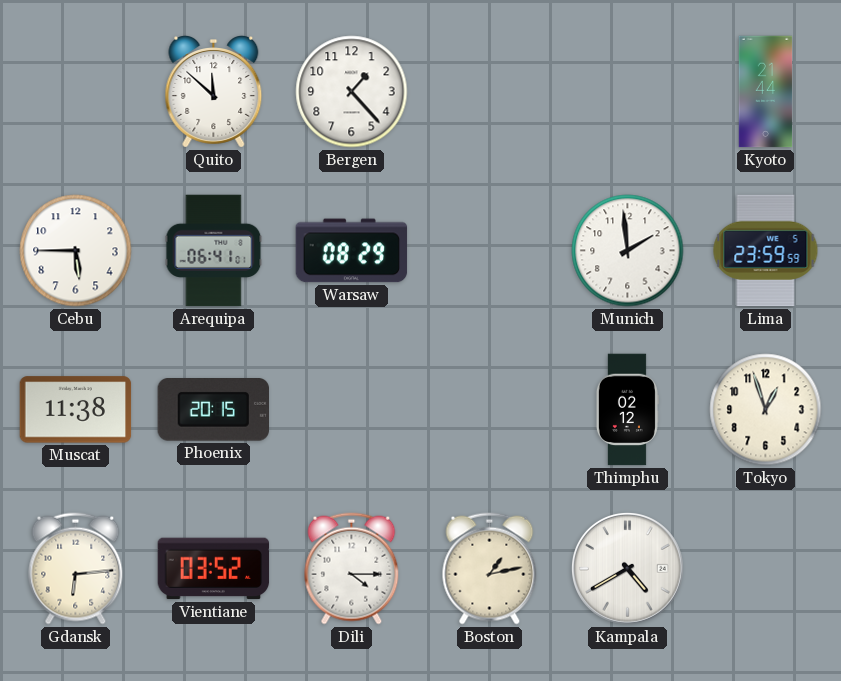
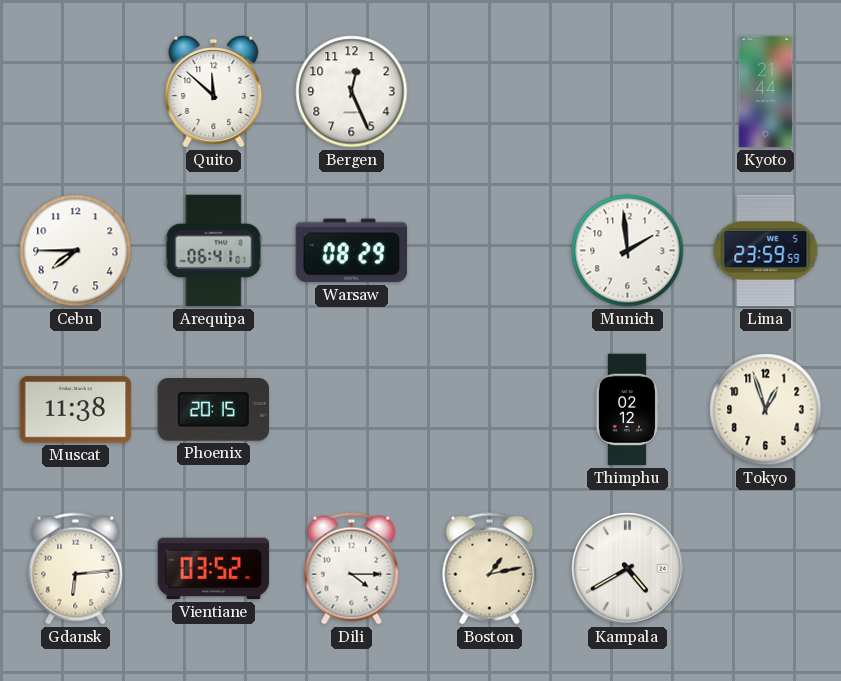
Bergen: 1:23 -> 12:26
Cebu: 5:45 -> 7:45
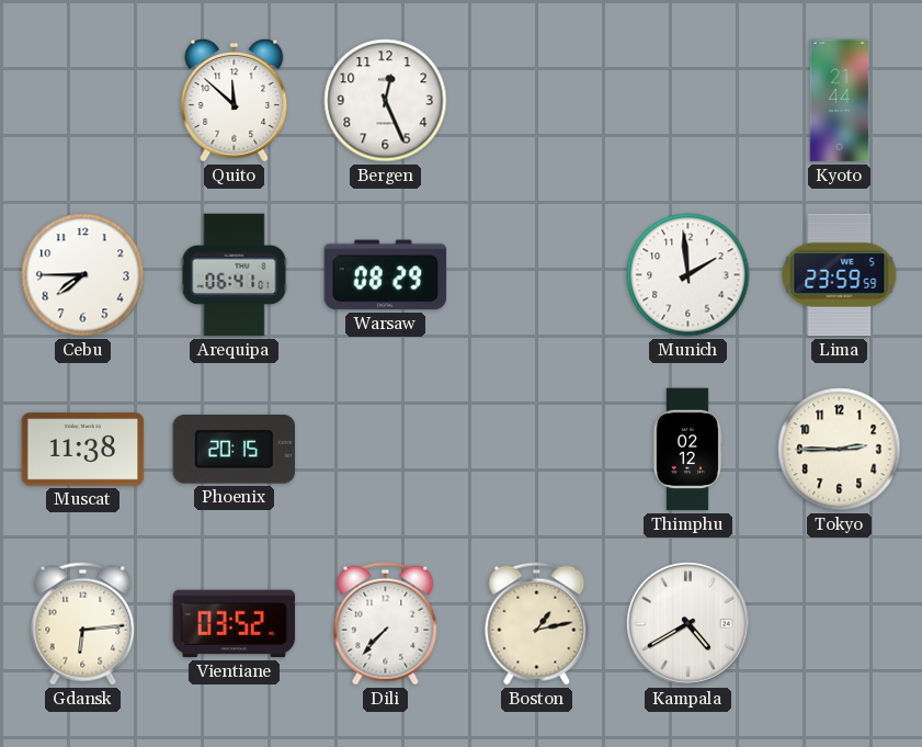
Tokyo: 12:57 -> 2:45
Dili: 4:15 -> 7:37
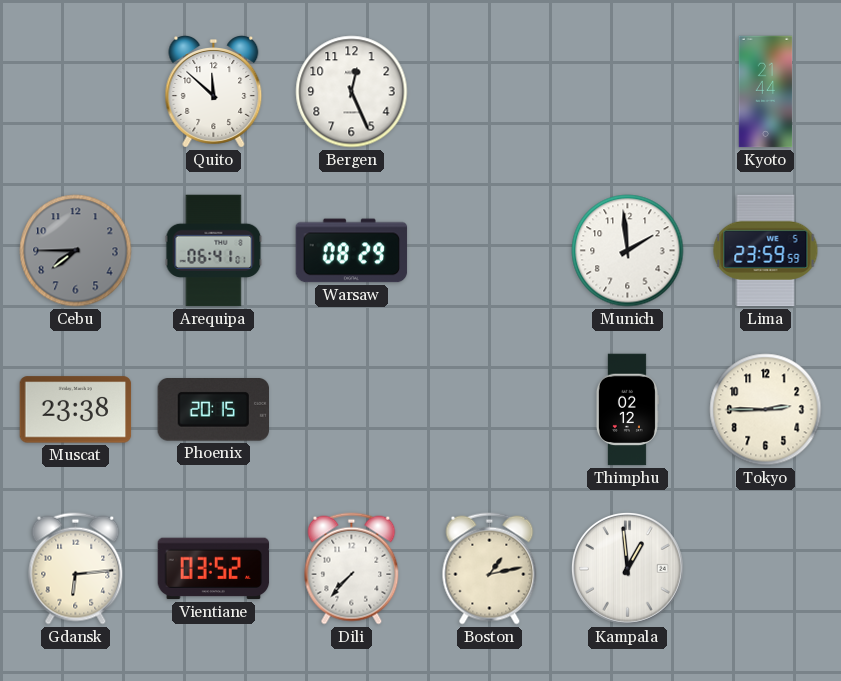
Cebu dial: white -> grey
Muscat: 11:38 -> 23:38
Kampala: 4:40 -> 12:59
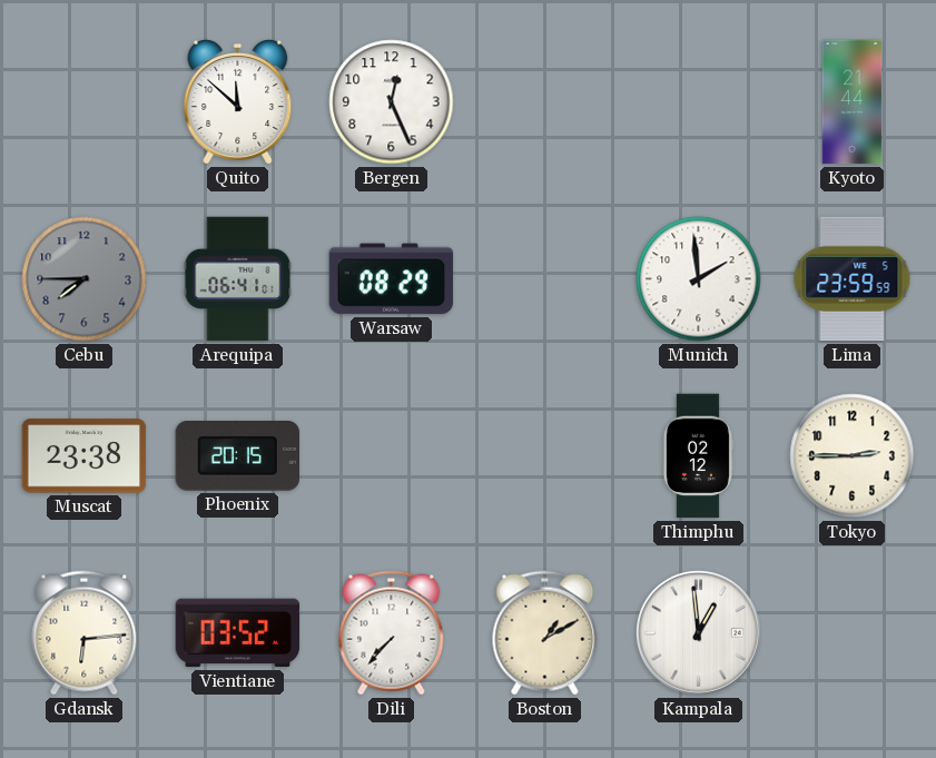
Boston: 1:13 -> 1:10
